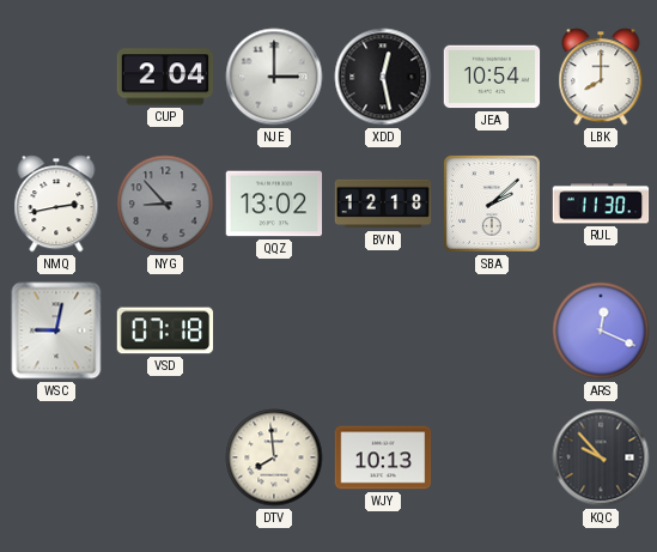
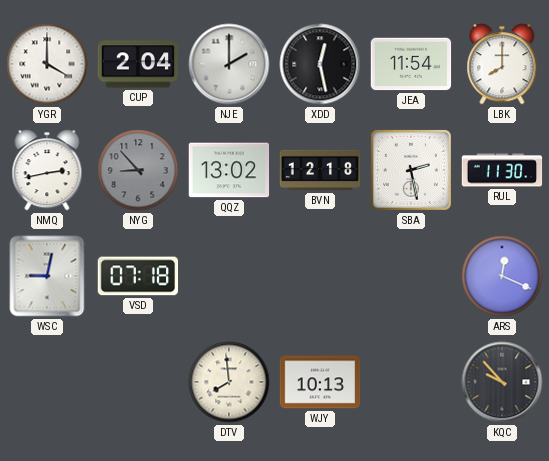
YGR: none -> 4:00
NJE: 3:00 -> 2:00
JEA: 10:54 -> 11:54
SBA: 2:08 -> 2:28
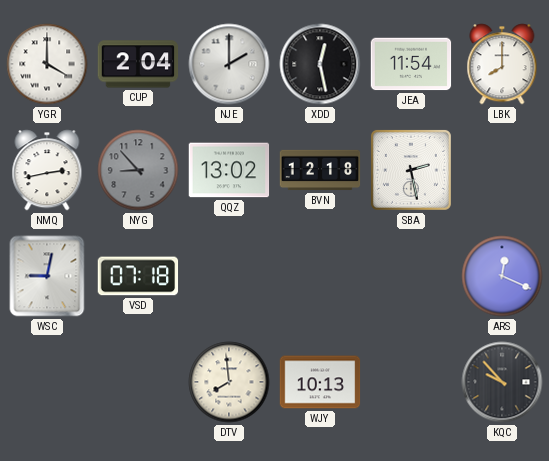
RUL: 11:30 -> none
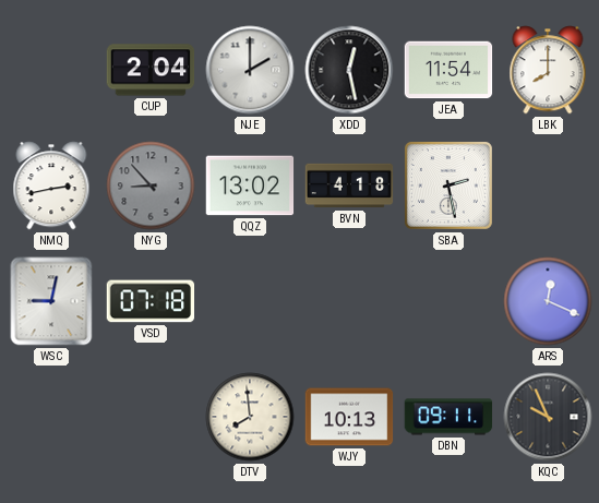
YGR: 4:00 -> none
BVN: 12:18 -> 4:18
DBN: none -> 09:11
KQC: 9:53 -> 9:56
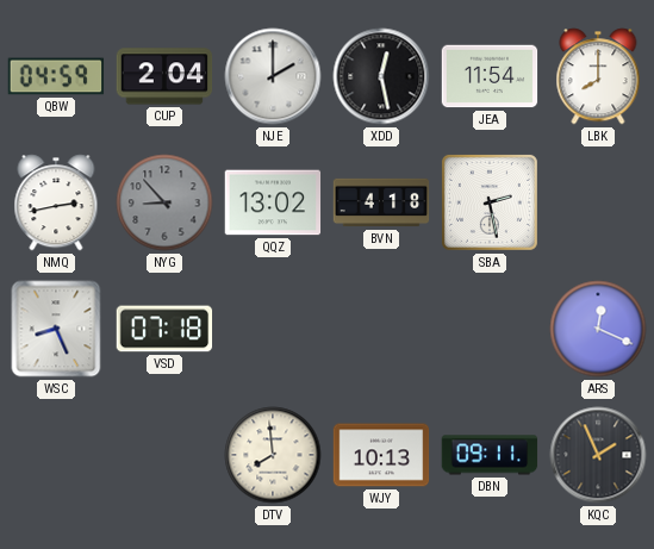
QBW: none -> 04:59
WSC: 9:02 -> 8:26
KQC: 9:56 -> 1:56
